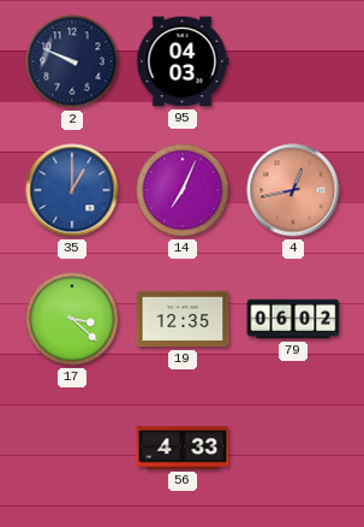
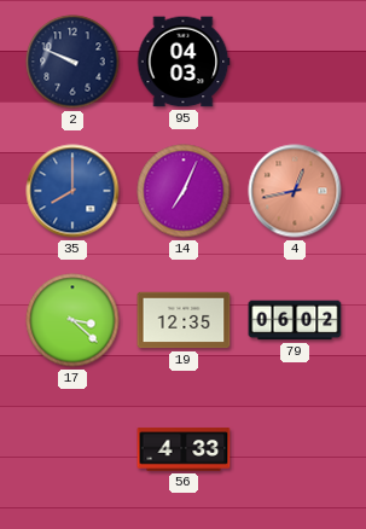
35: 1:00 -> 8:00
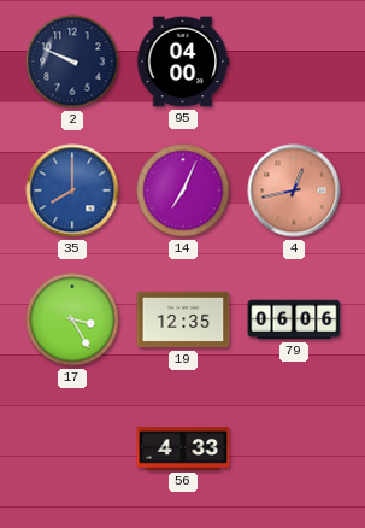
95: 04:03 -> 04:00
17: 3:22 -> 3:25
79: 06:02 -> 06:06
